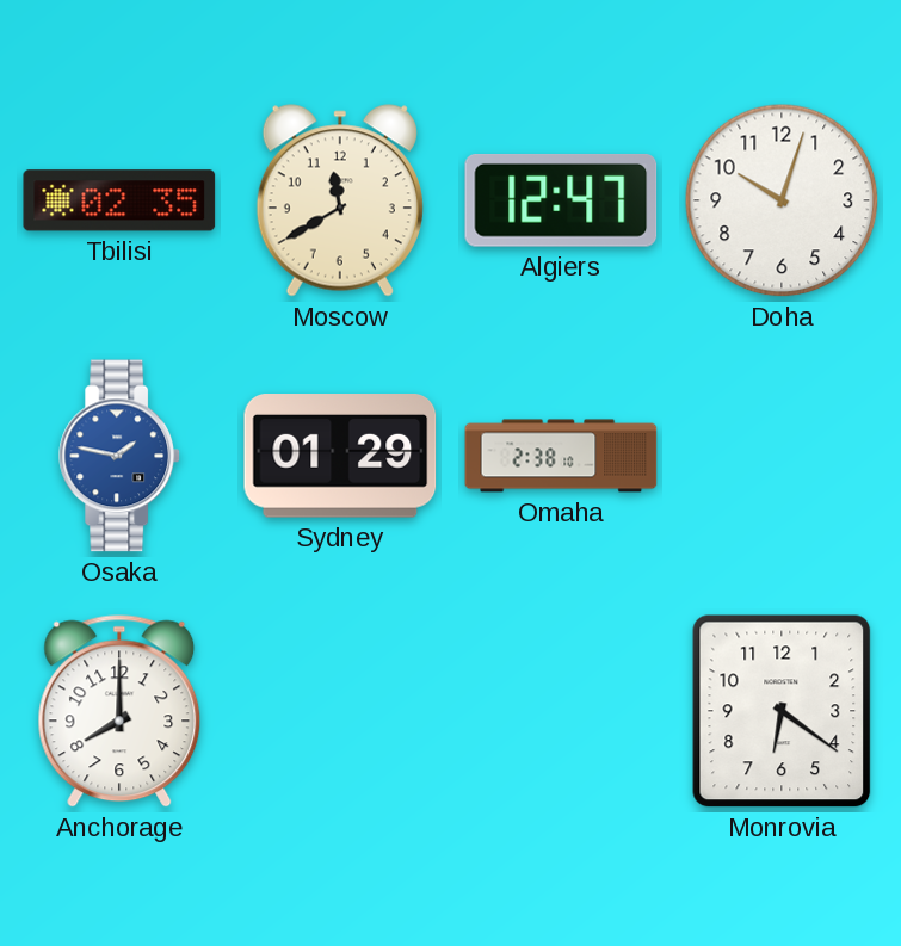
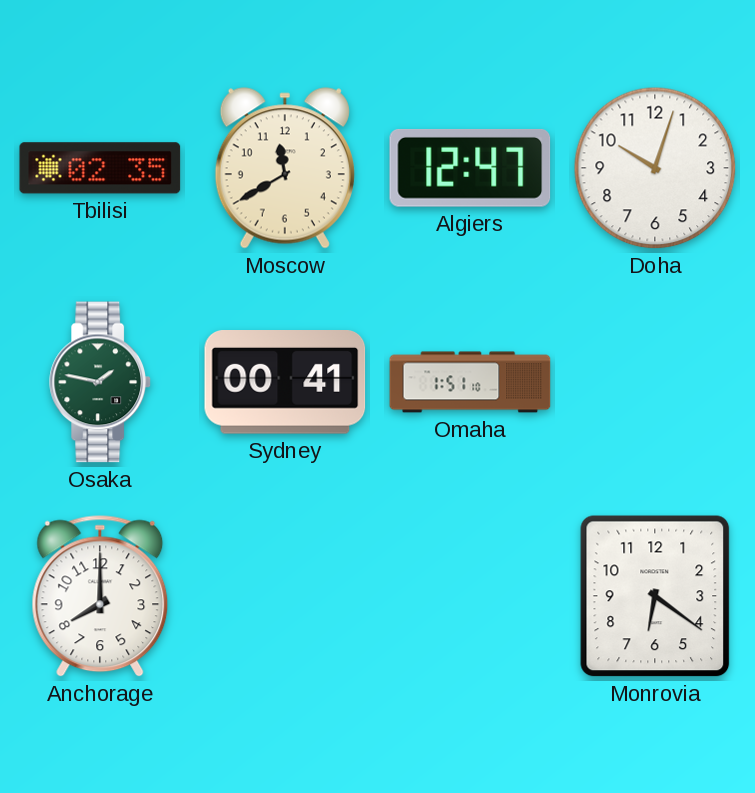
Osaka dial: blue -> green
Sydney: 01:29 -> 00:41
Omaha: 2:38 -> 1:51
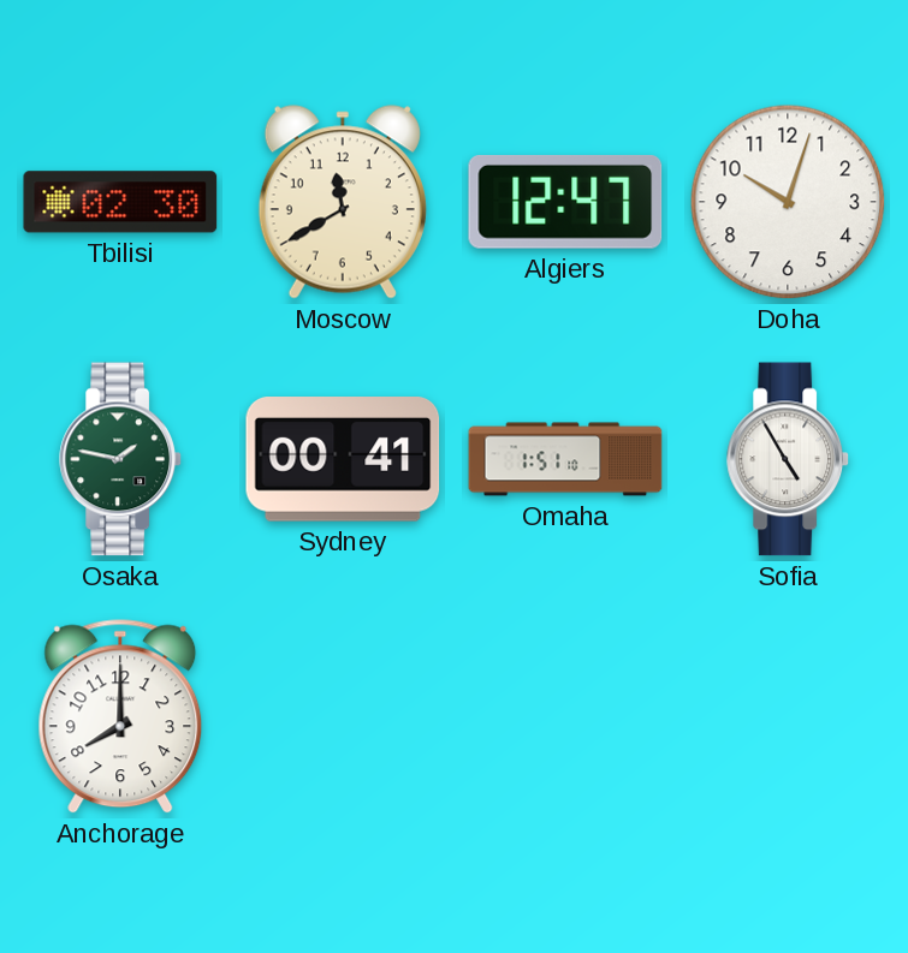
Tbilisi: 02:35 -> 02:30
Sofia: none -> 4:55
Monrovia: 6:21 -> none
